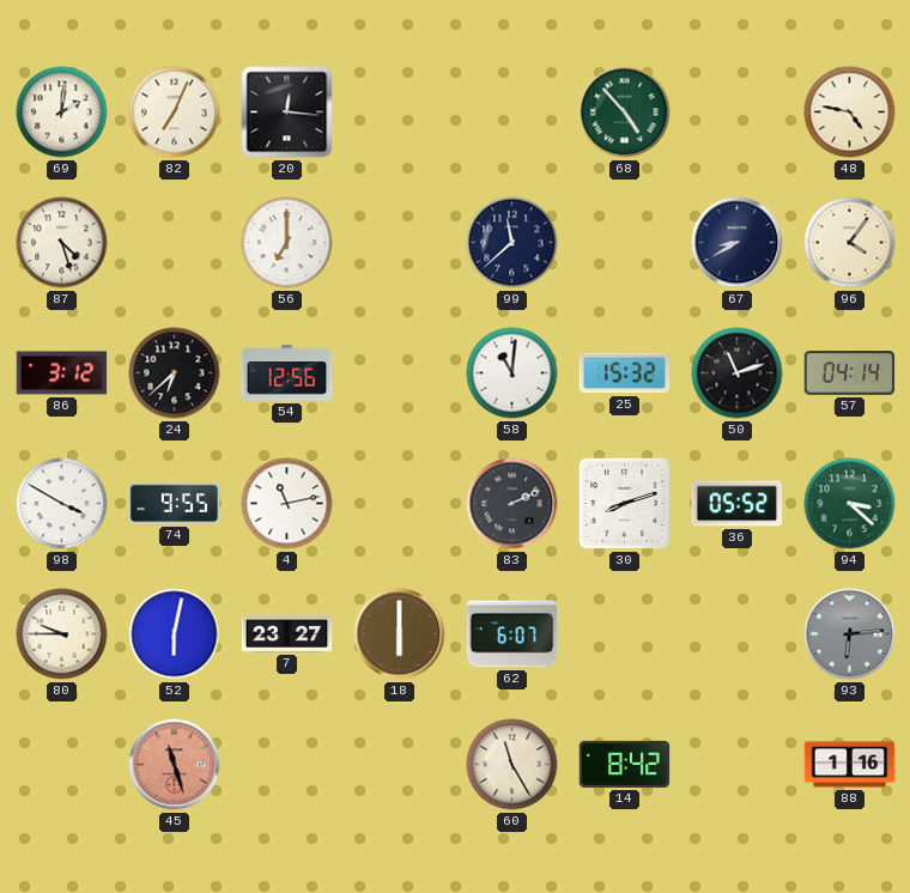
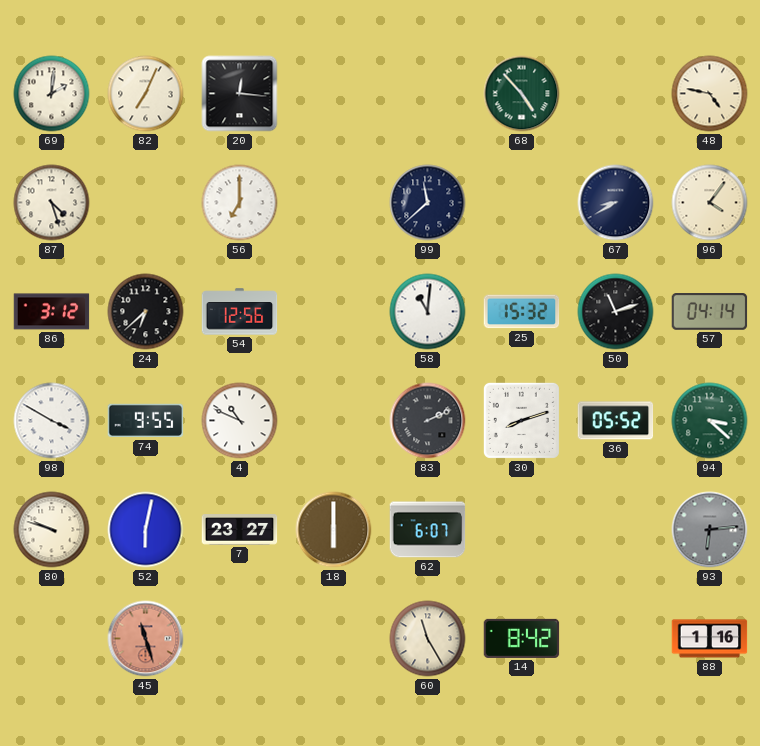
4: 11:13 -> 10:49
80: 9:45 -> 9:48
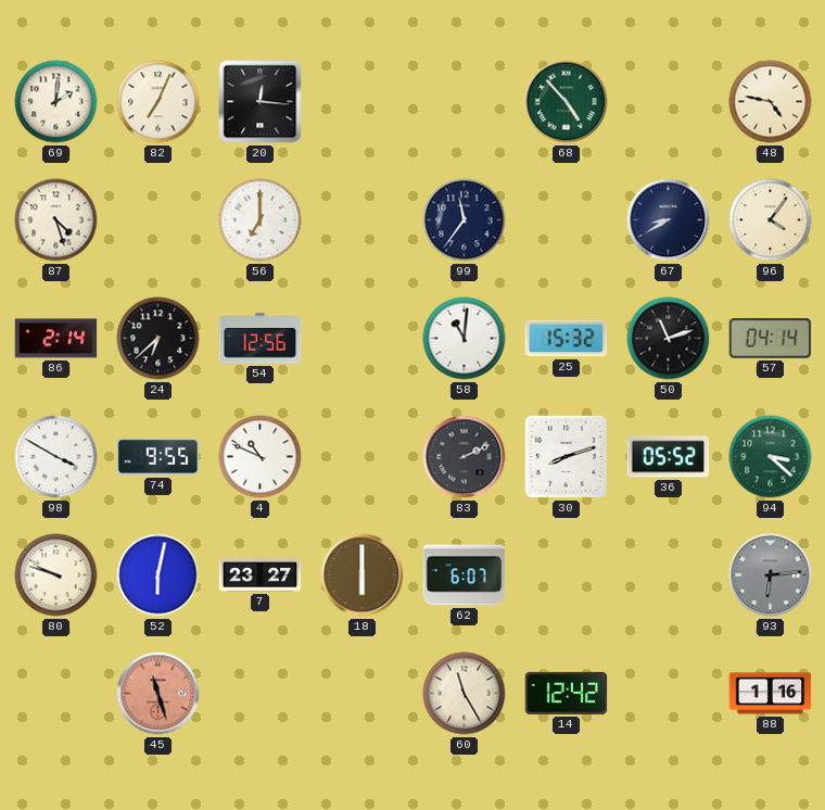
99: 11:38 -> 11:36
86: 3:12 -> 2:14
14: 8:42 -> 12:42
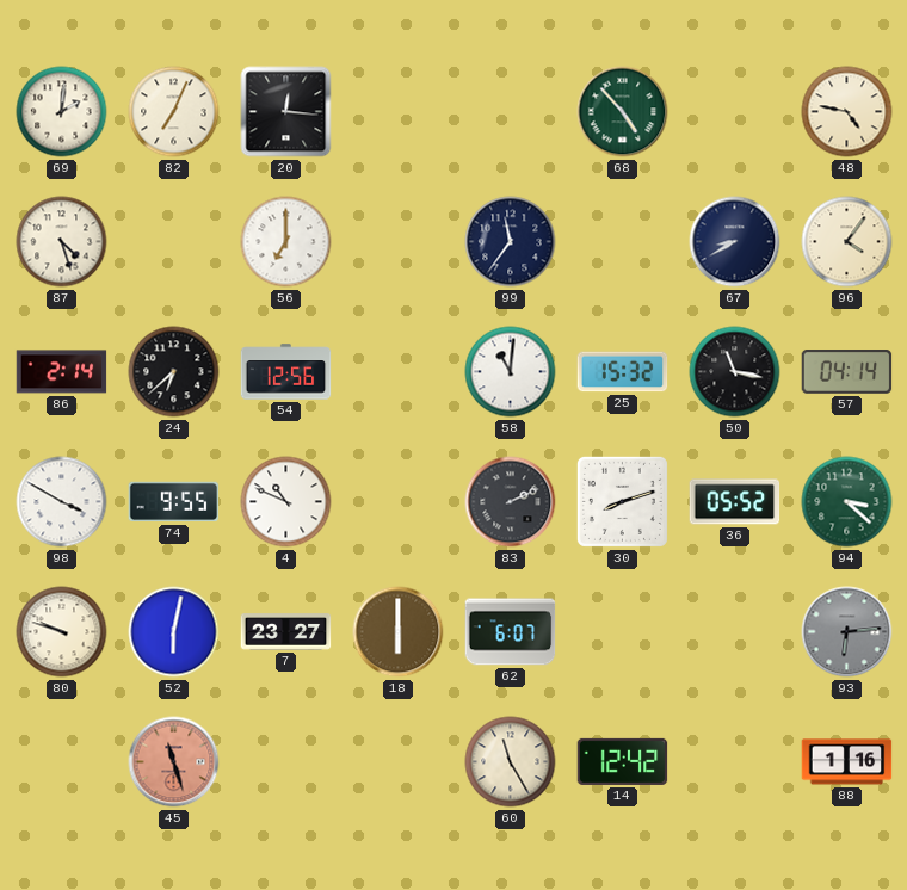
50: 11:12 -> 11:17
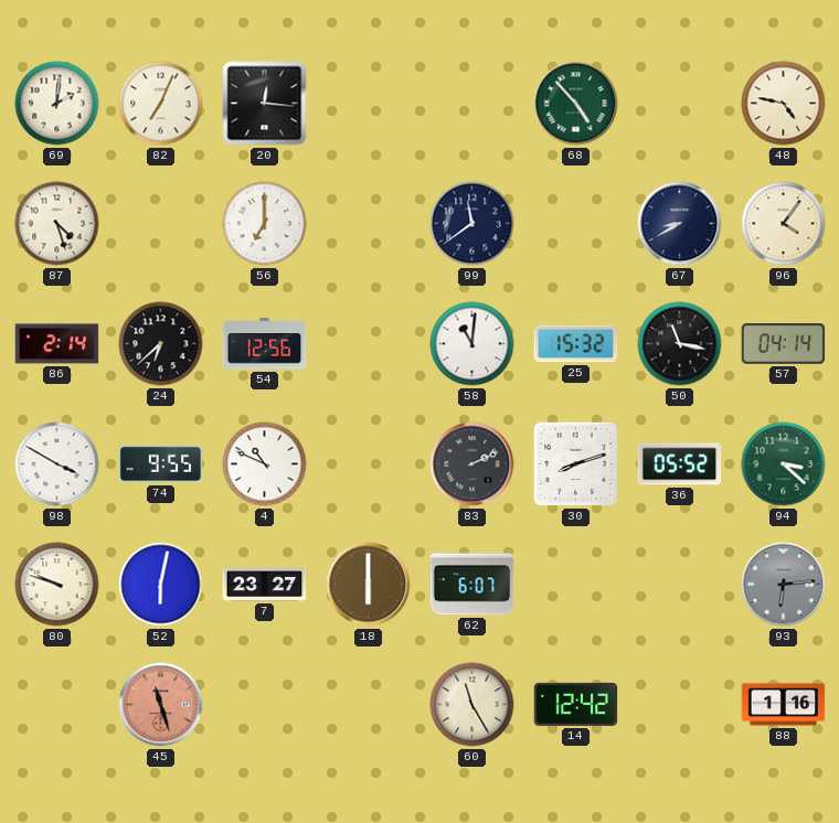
99: 11:36 -> 11:39
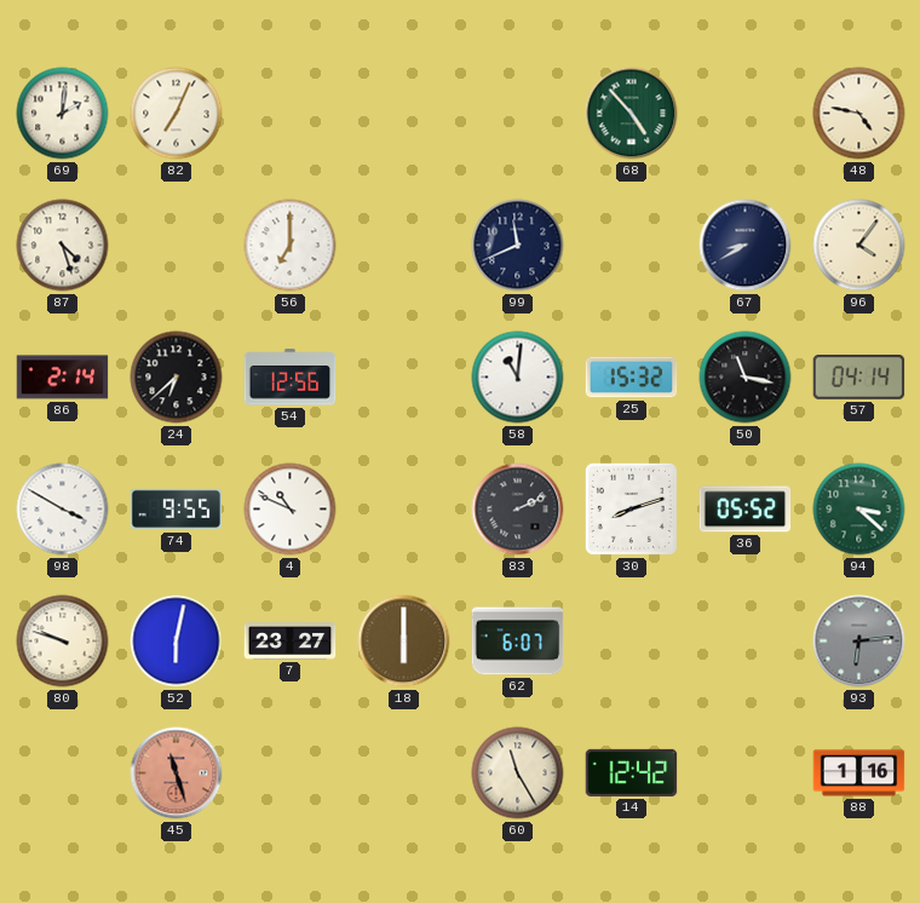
20: 12:16 -> none
99: 11:39 -> 11:41
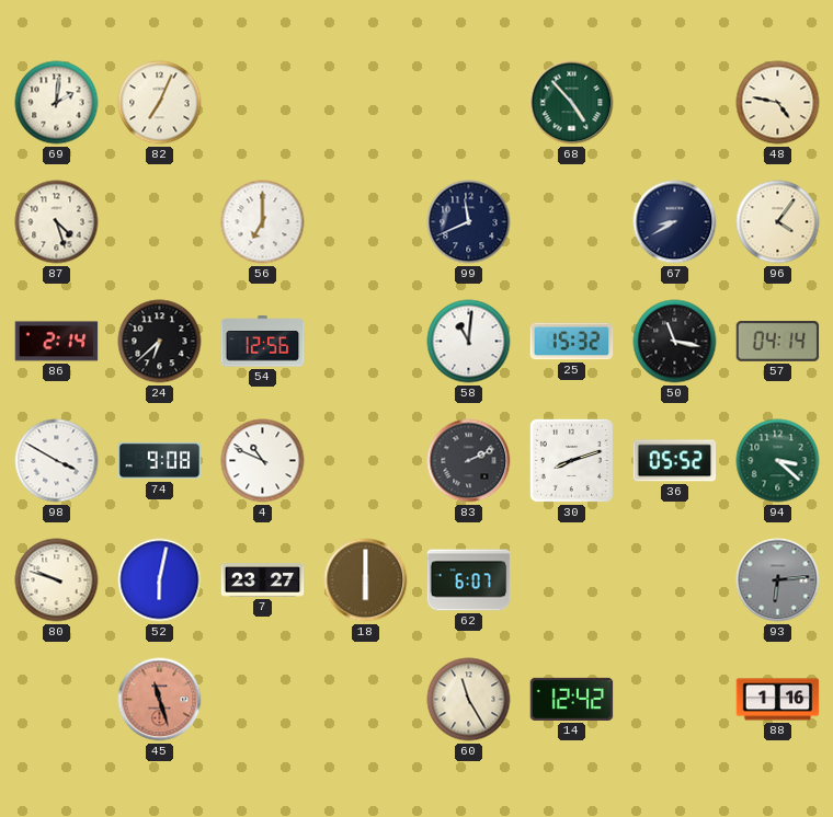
74: 9:55 -> 9:08
